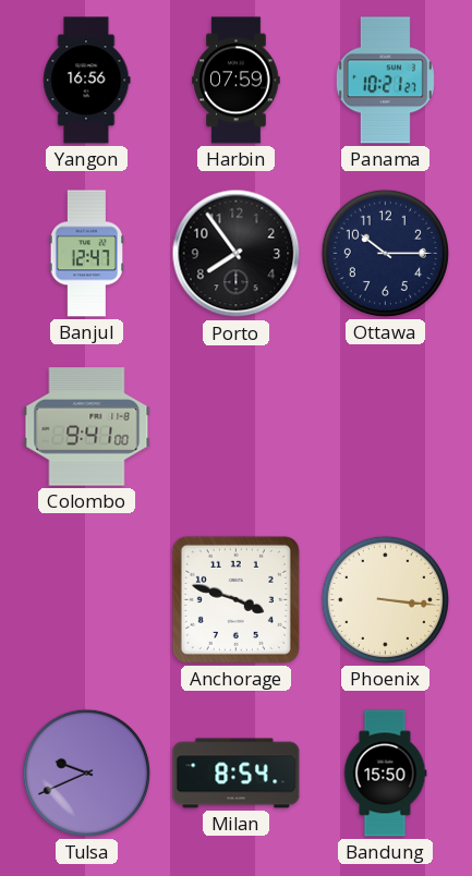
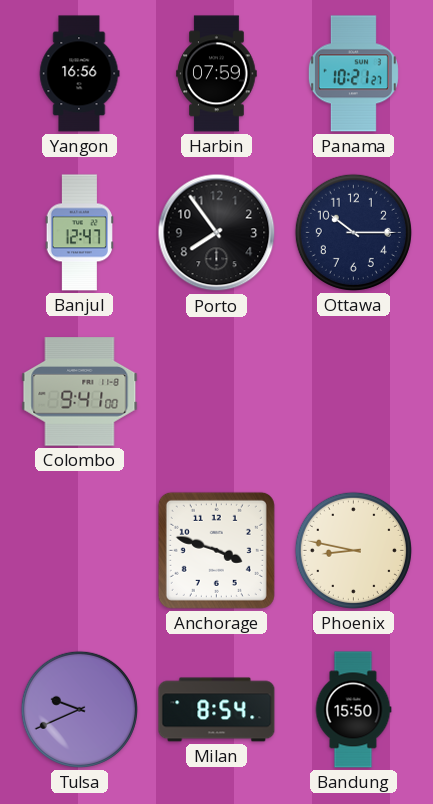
Phoenix: 3:16 -> 8:47
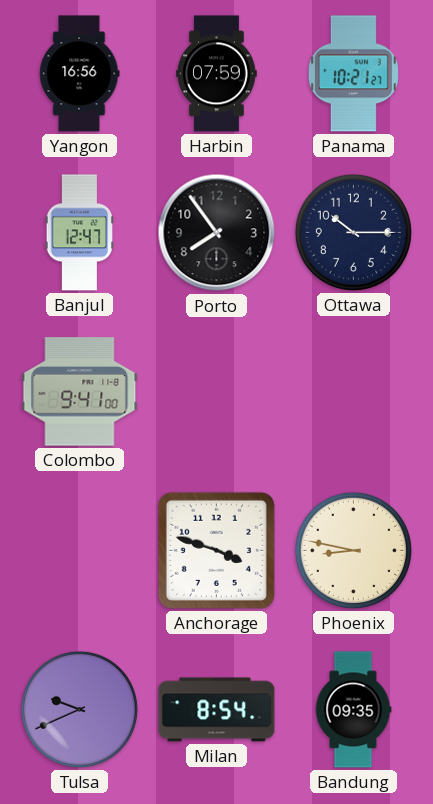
Bandung: 15:50 -> 09:35
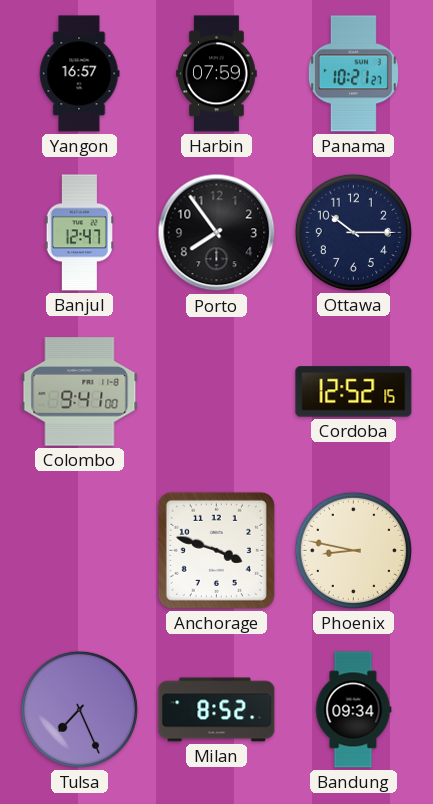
Yangon: 16:56 -> 16:57
Cordoba: none -> 12:52
Tulsa: 9:41 -> 7:26
Milan: 8:54 -> 8:52
Bandung: 09:35 -> 09:34
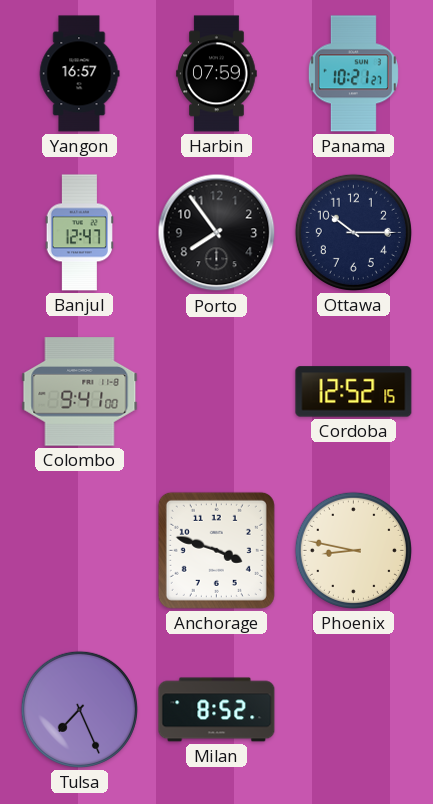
Bandung: 09:34 -> none
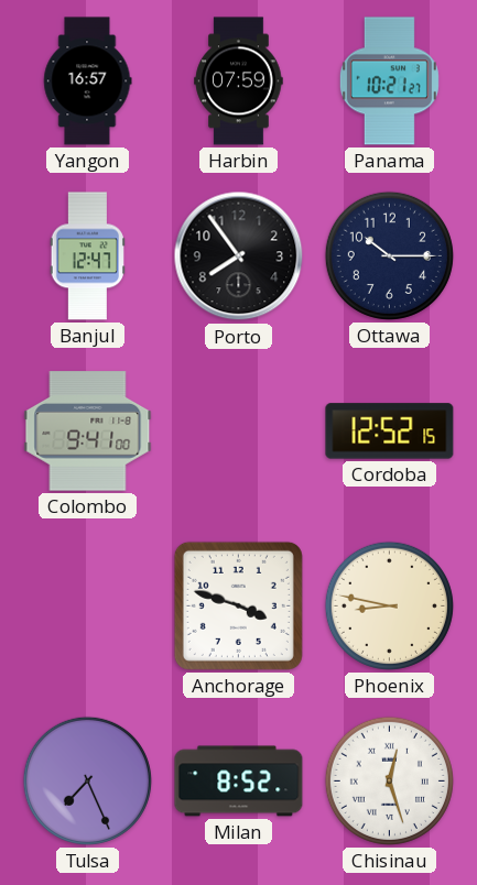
Chisinau: none -> 12:27
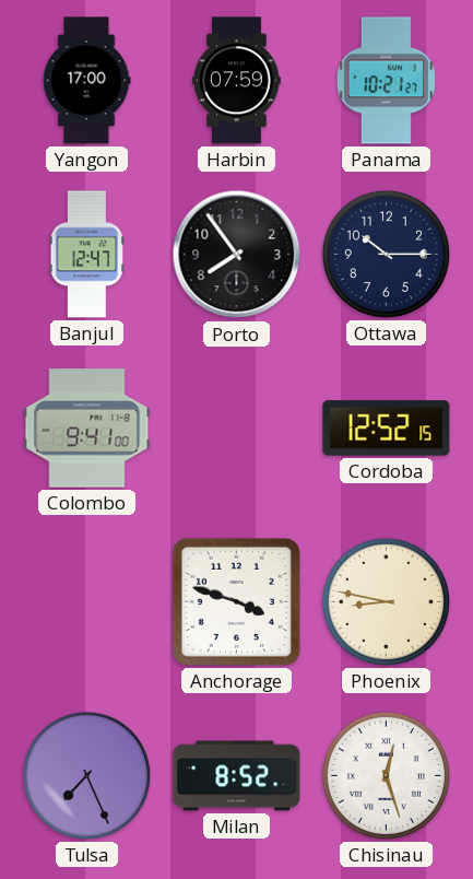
Yangon: 16:57 -> 17:00
